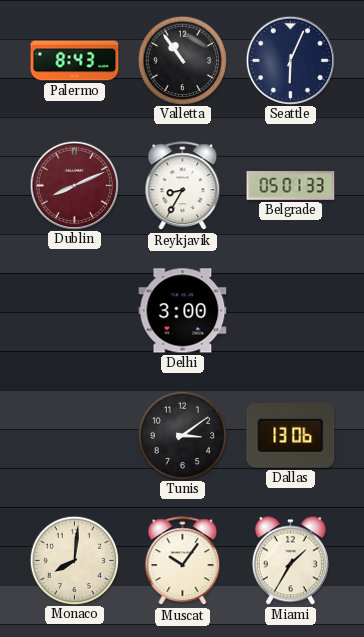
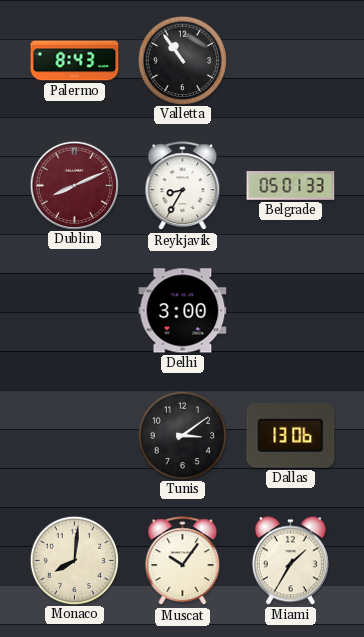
Seattle: 6:04 -> none
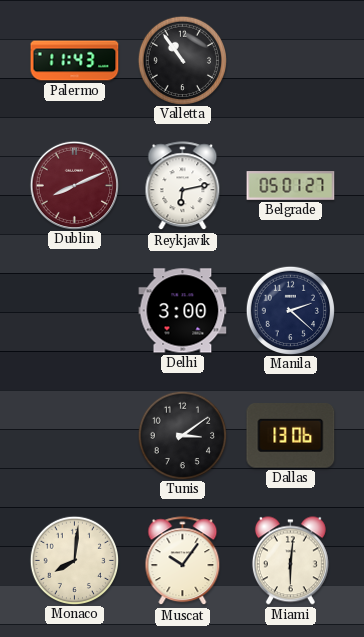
Palermo: 8:43 -> 11:43
Reykjavik: 8:35 -> 6:13
Belgrade: 05:01:33 -> 05:01:27
Manila: none -> 2:22
Miami: 1:35 -> 6:01
